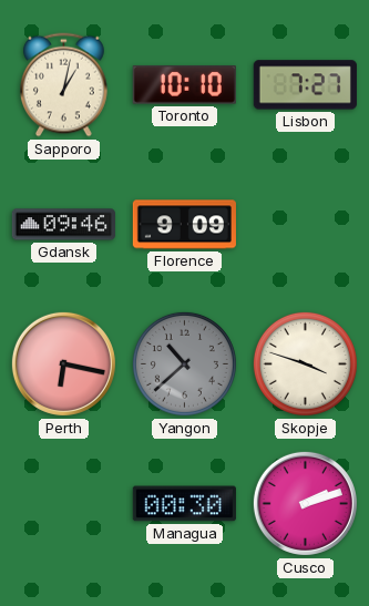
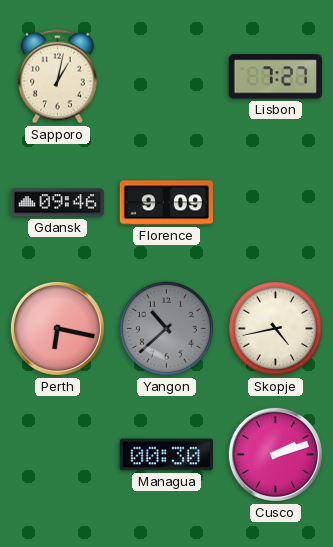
Toronto: 10:10 -> none
Skopje: 3:48 -> 4:43
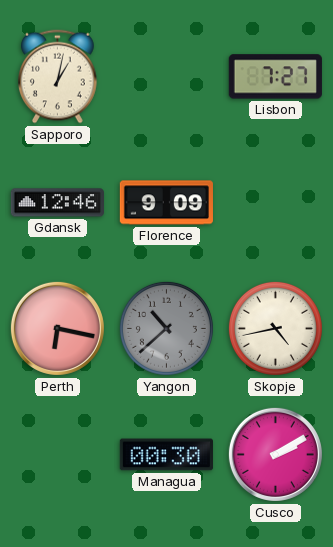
Gdansk: 09:46 -> 12:46
Cusco: 2:12 -> 2:10
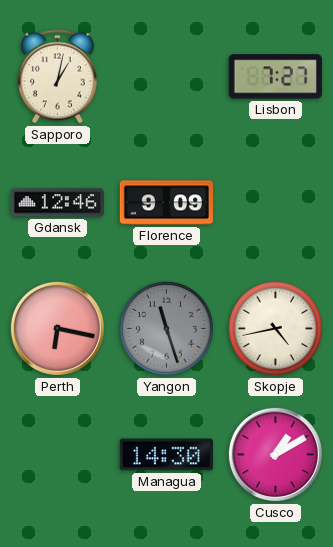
Yangon: 10:38 -> 11:27
Managua: 00:30 -> 14:30
Cusco: 2:10 -> 1:10
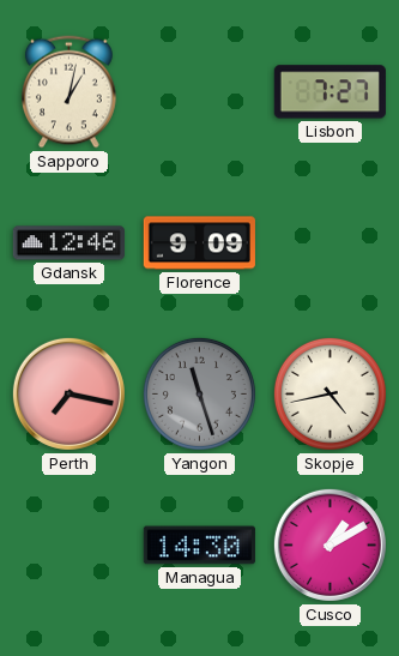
Perth: 6:17 -> 7:17
